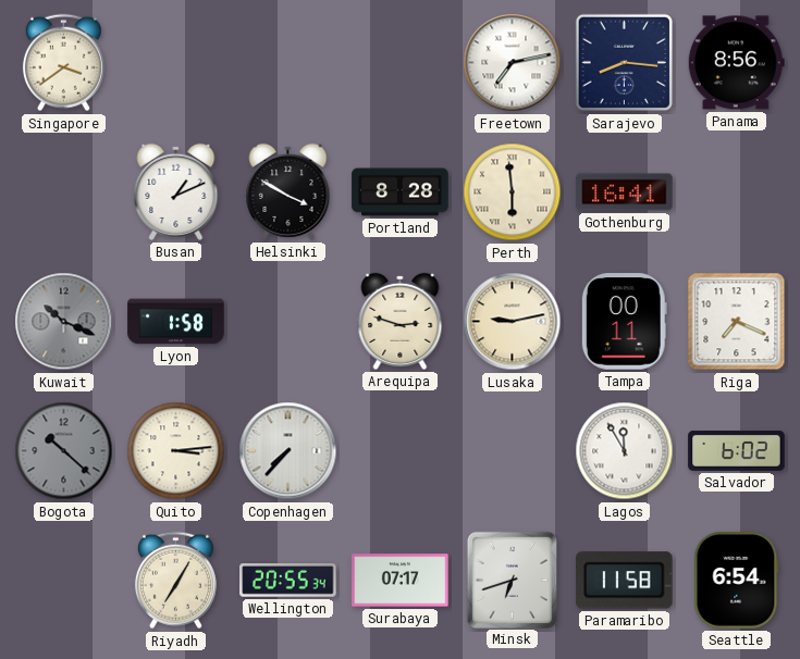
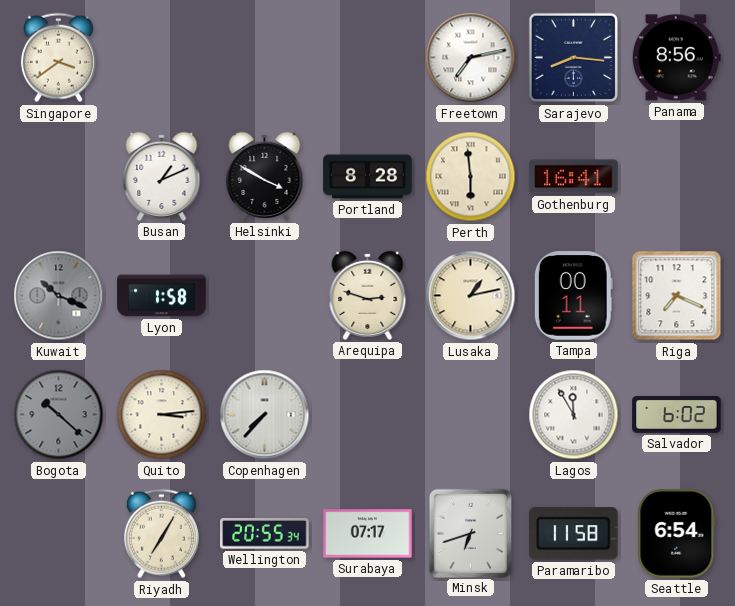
Lusaka: 9:13 -> 1:13
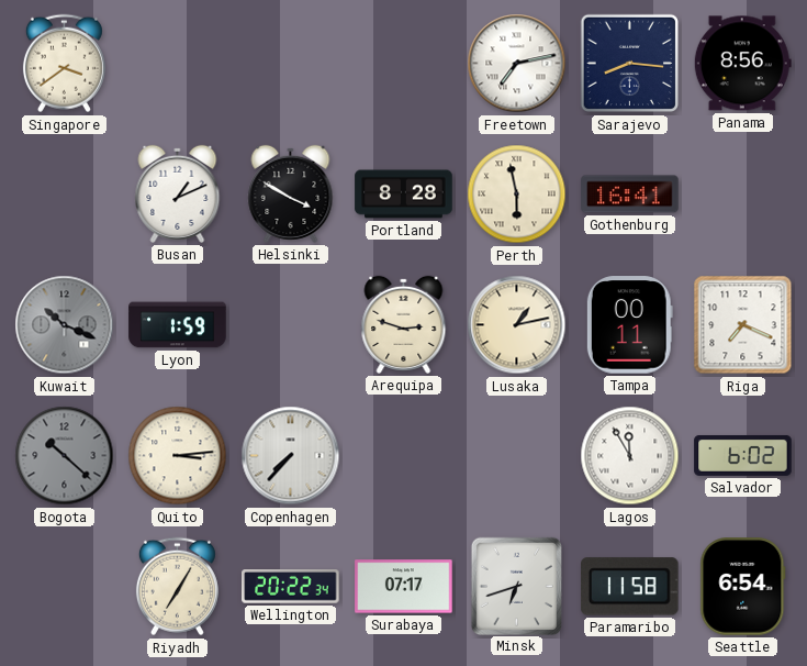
Perth: 5:59 -> 5:58
Lyon: 1:58 -> 1:59
Wellington: 20:55 -> 20:22
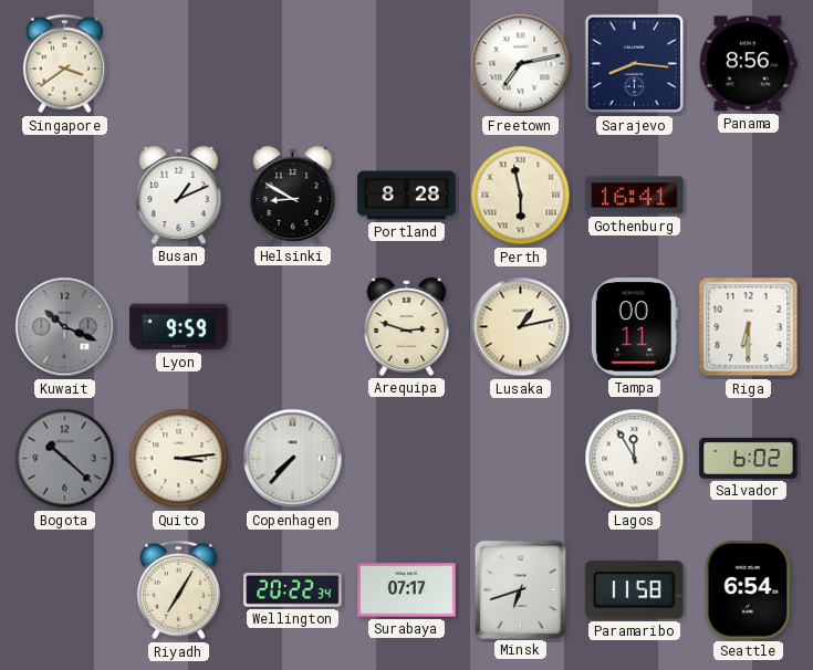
Helsinki: 3:50 -> 8:50
Lyon: 1:59 -> 9:59
Riga: 7:19 -> 6:30
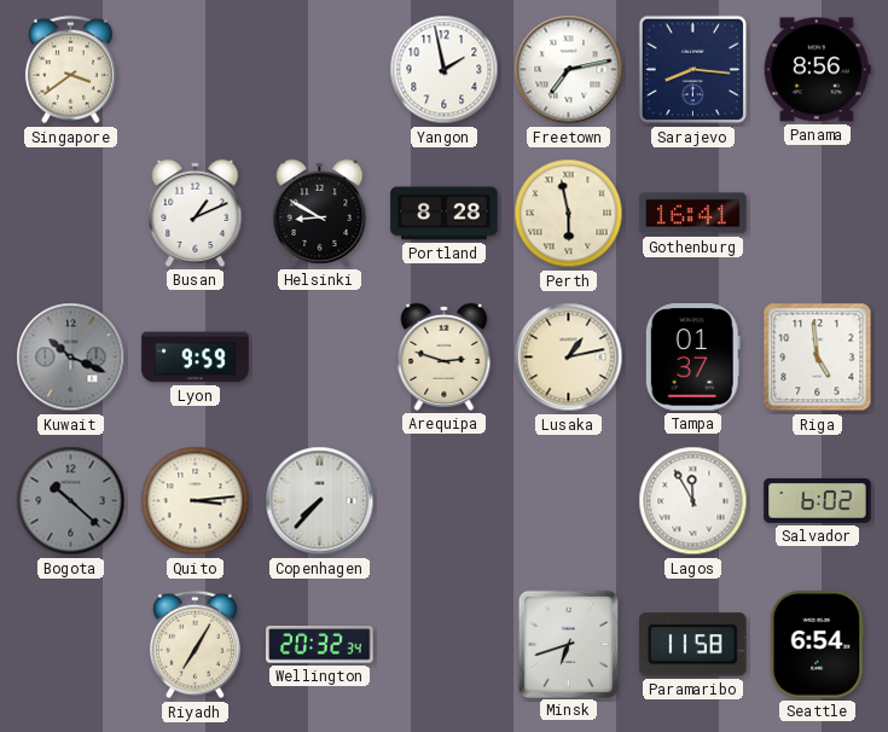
Yangon: none -> 1:58
Tampa: 00:11 -> 01:37
Riga: 6:30 -> 4:59
Wellington: 20:22 -> 20:32
Surabaya: 07:17 -> none
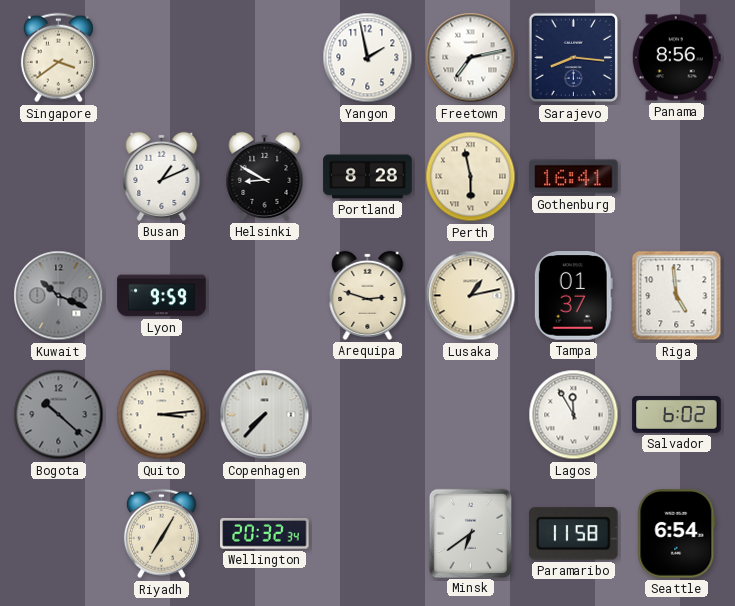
Minsk: 6:42 -> 6:39
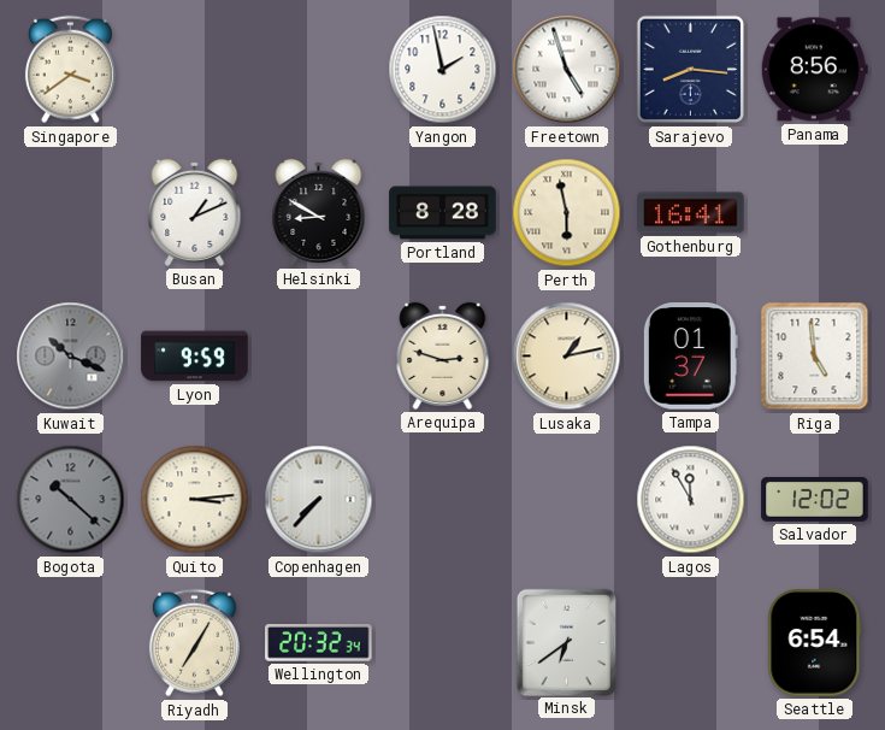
Freetown: 7:13 -> 4:57
Salvador: 6:02 -> 12:02
Paramaribo: 11:58 -> none
